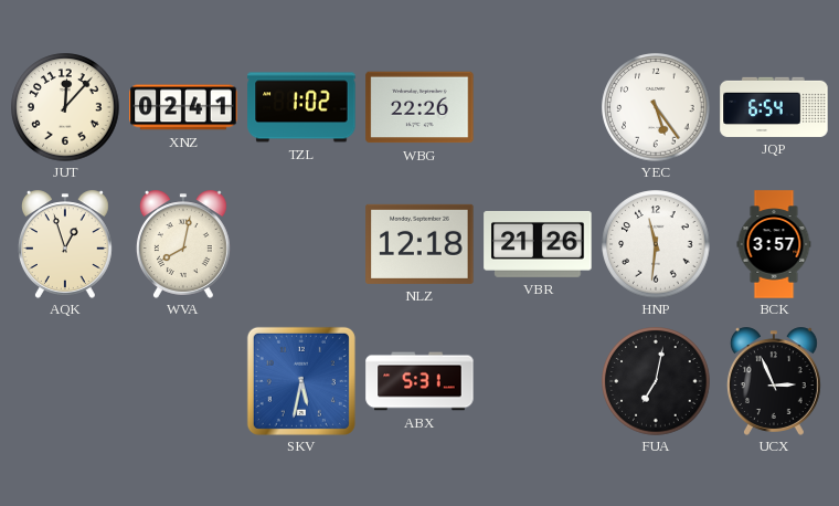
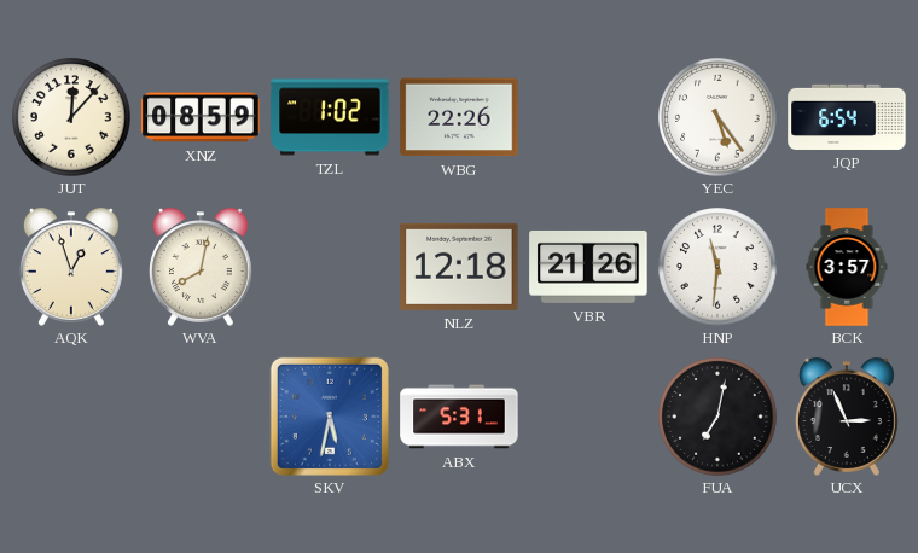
XNZ: 02:41 -> 08:59
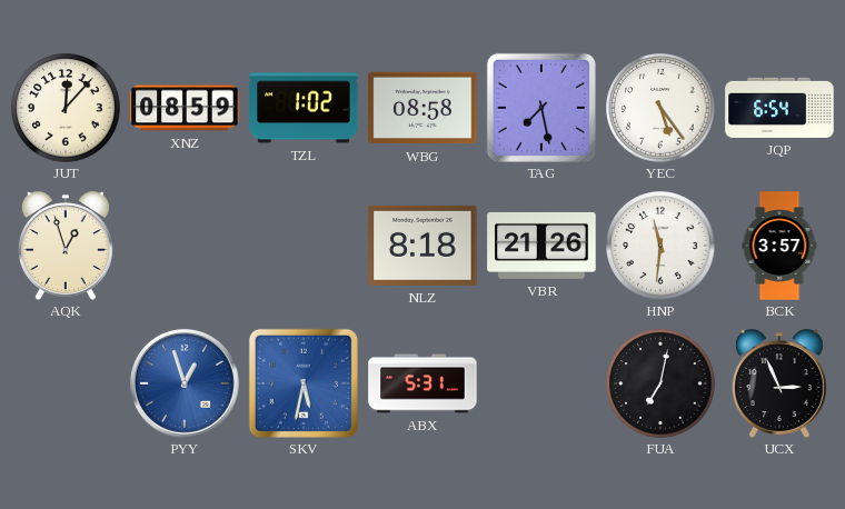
WBG: 22:26 -> 08:58
TAG: none -> 7:28
WVA: 8:02 -> none
NLZ: 12:18 -> 8:18
PYY: none -> 12:57
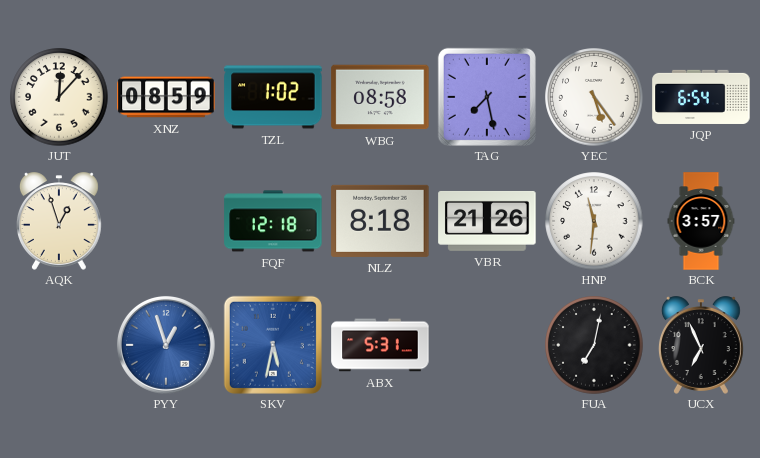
FQF: none -> 12:18
UCX: 2:56 -> 6:56
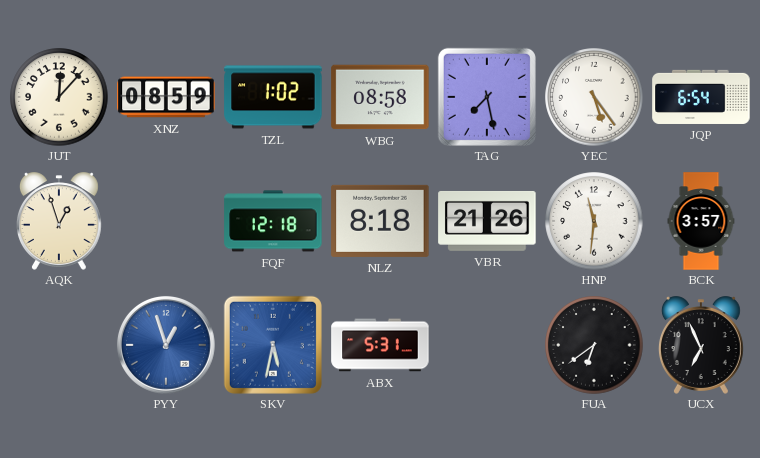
FUA: 7:02 -> 6:39
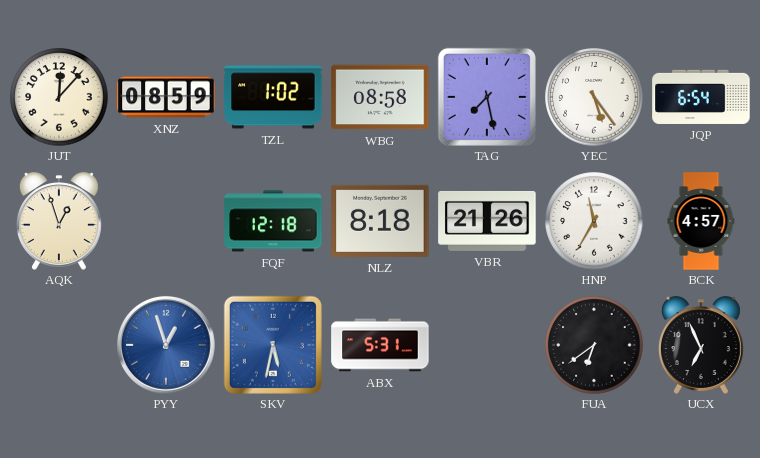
HNP: 11:31 -> 11:35
BCK: 3:57 -> 4:57
